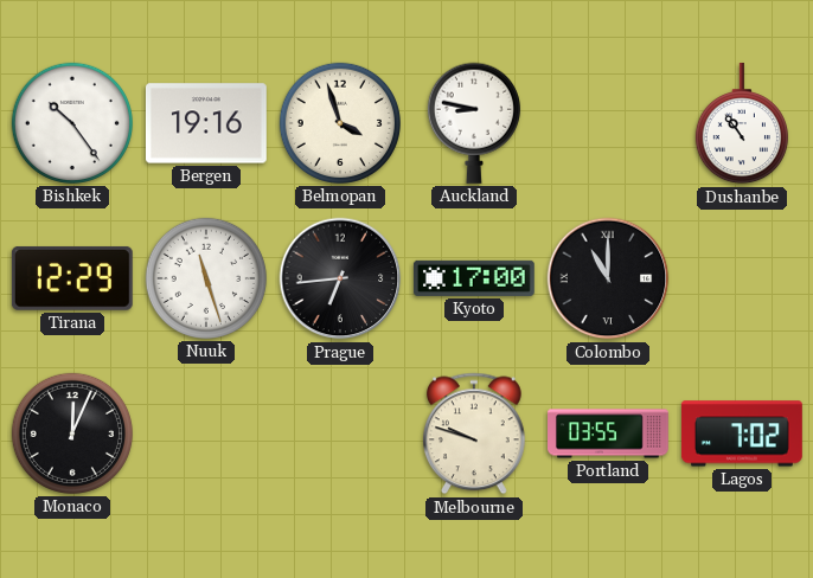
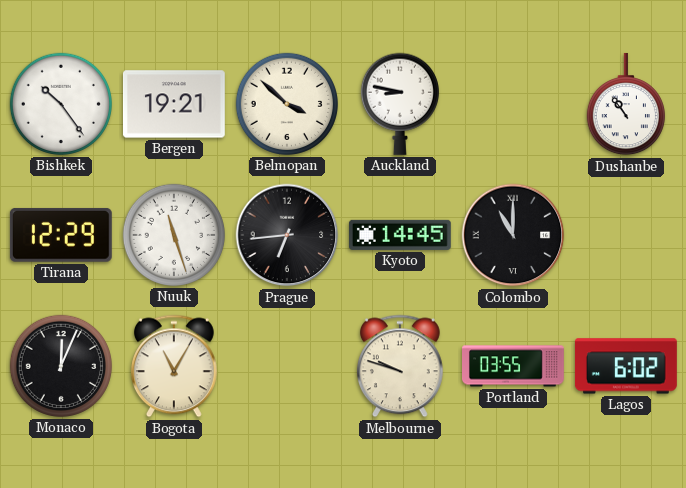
Bergen: 19:16 -> 19:21
Belmopan: 3:57 -> 3:52
Kyoto: 17:00 -> 14:45
Bogota: none -> 11:05
Lagos: 7:02 -> 6:02
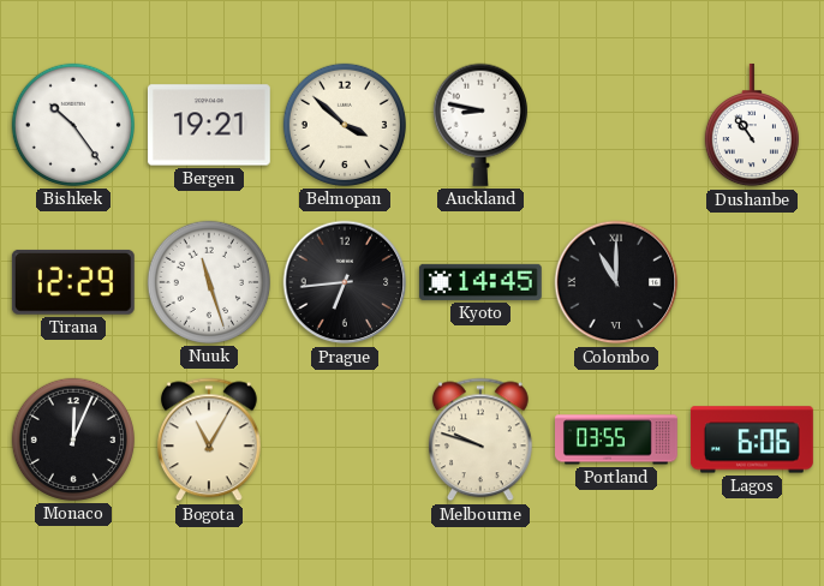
Lagos: 6:02 -> 6:06
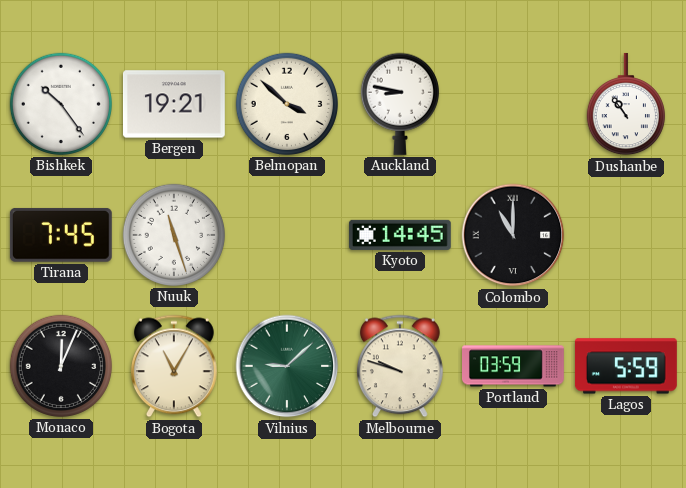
Tirana: 12:29 -> 7:45
Prague: 6:44 -> none
Vilnius: none -> 9:08
Portland: 03:55 -> 03:59
Lagos: 6:06 -> 5:59
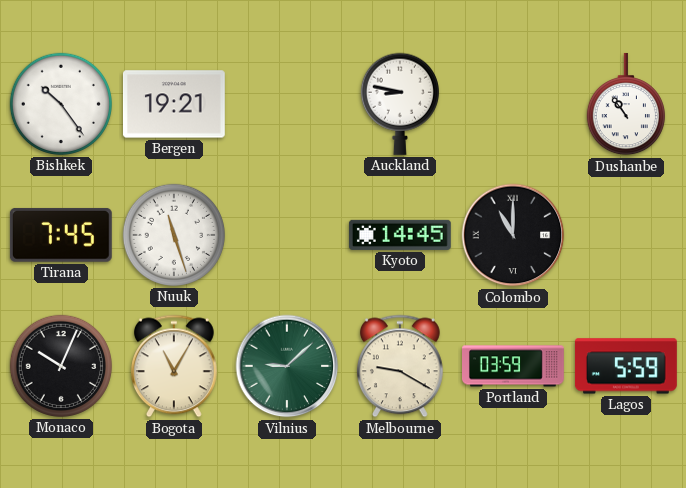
Belmopan: 3:52 -> none
Monaco: 12:04 -> 10:04
Melbourne: 9:48 -> 9:20
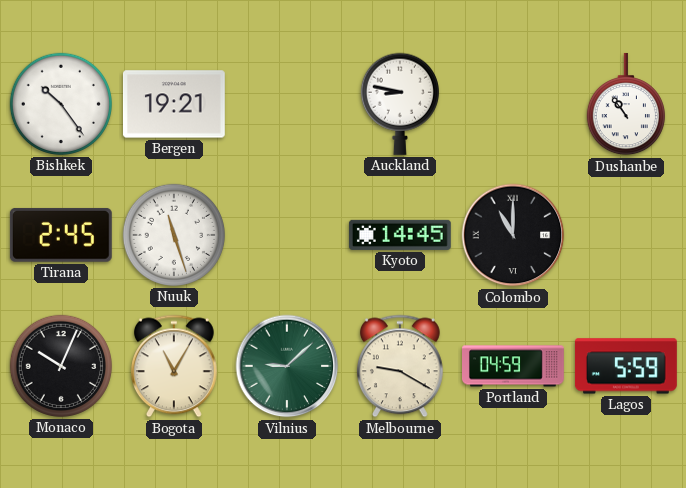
Tirana: 7:45 -> 2:45
Portland: 03:59 -> 04:59
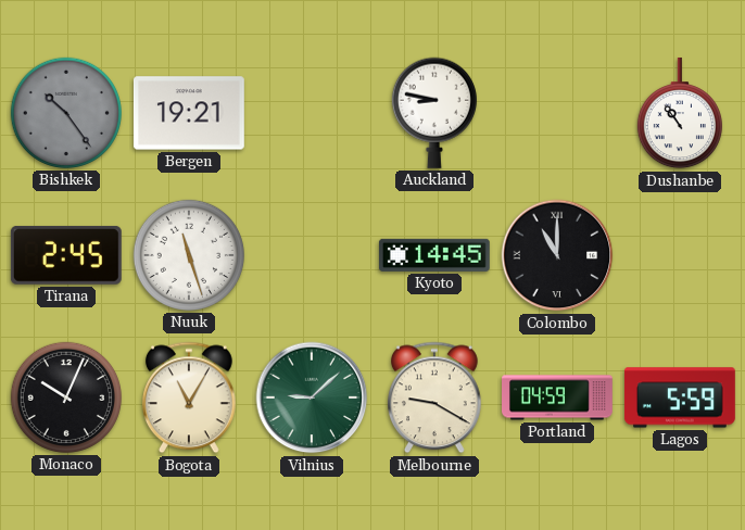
Bishkek dial: white -> grey
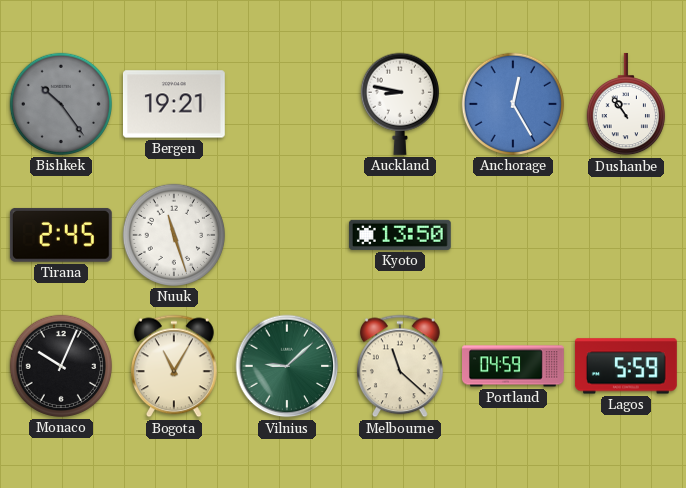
Anchorage: none -> 12:25
Kyoto: 14:45 -> 13:50
Colombo: 11:00 -> none
Melbourne: 9:20 -> 11:22
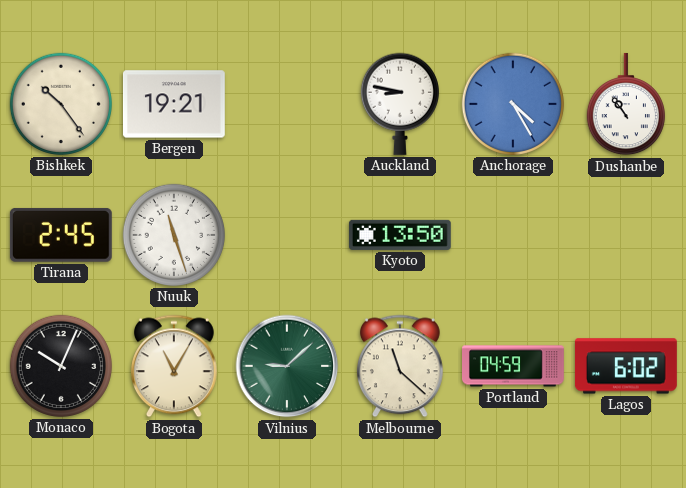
Bishkek dial: grey -> cream
Anchorage: 12:25 -> 4:25
Lagos: 5:59 -> 6:02
